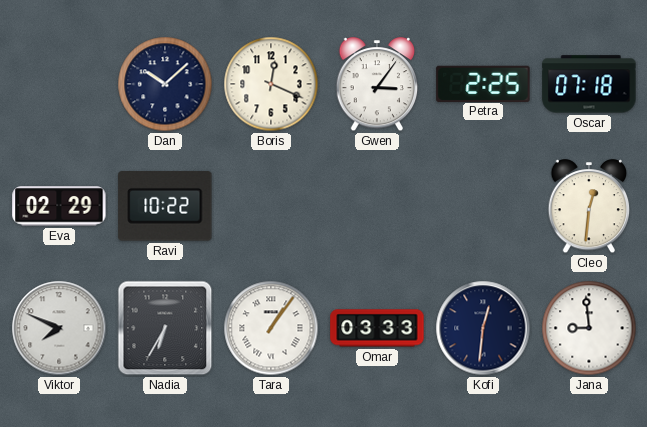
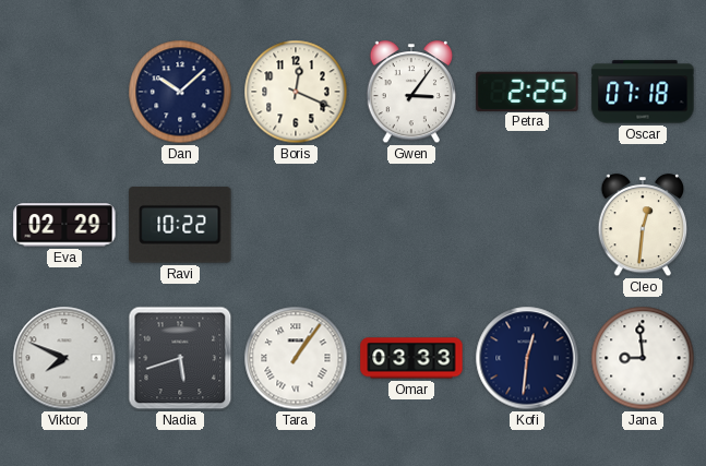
Nadia: 6:35 -> 5:42
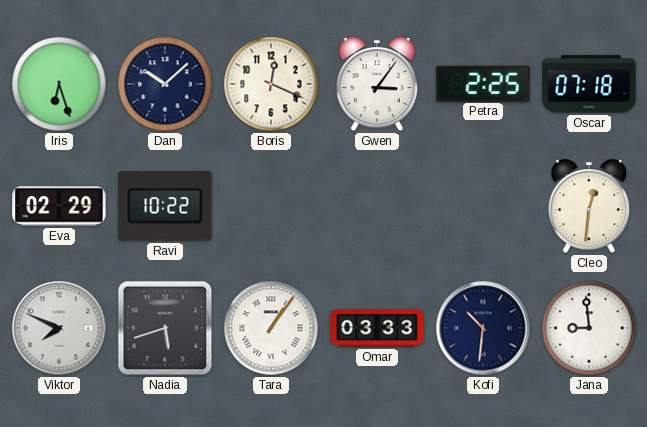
Iris: none -> 6:27
Kofi: 12:31 -> 10:31
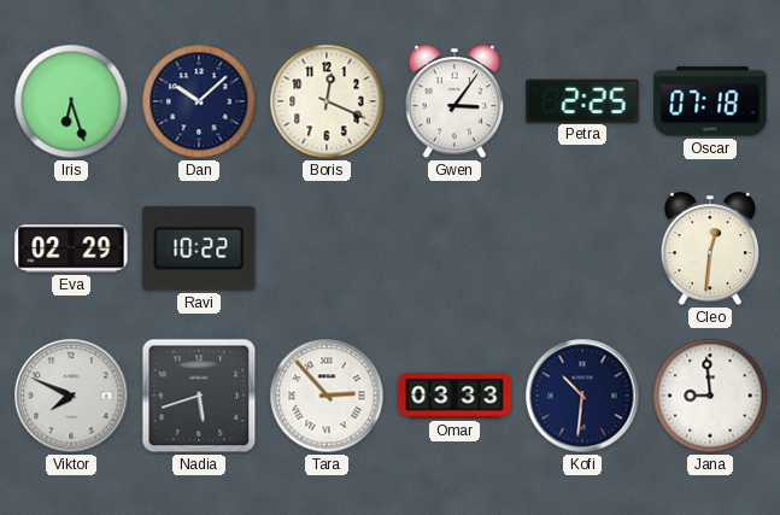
Tara: 1:06 -> 2:53
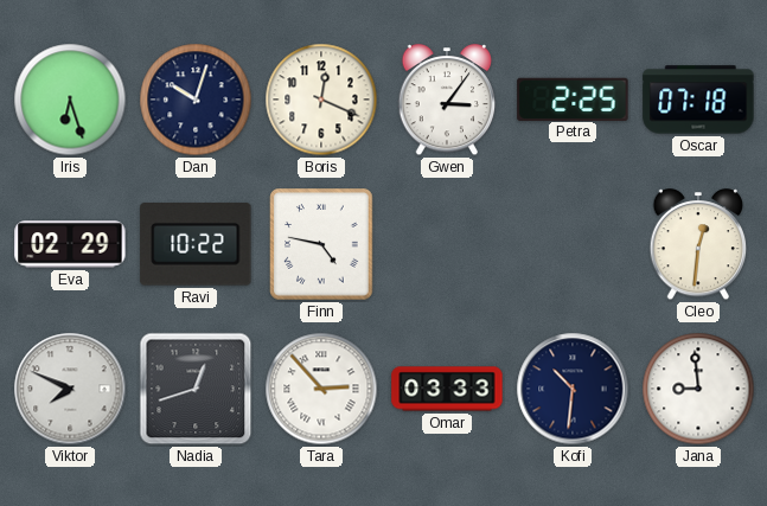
Dan: 10:08 -> 10:03
Finn: none -> 4:47
Nadia: 5:42 -> 12:42
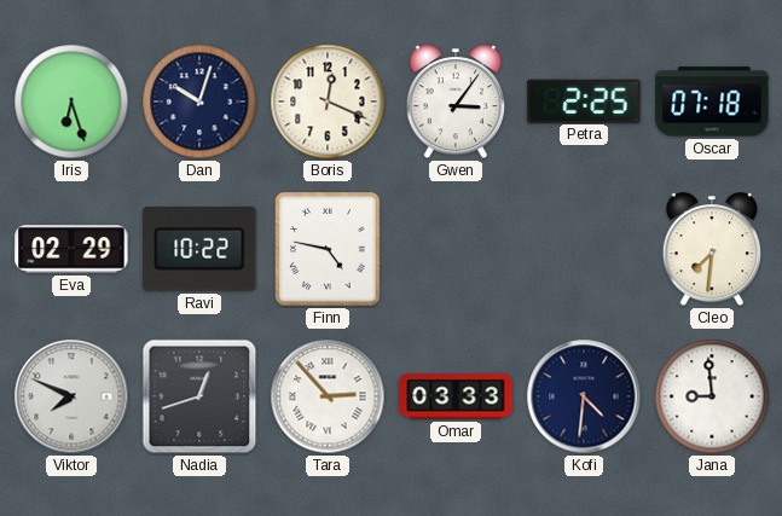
Cleo: 12:31 -> 7:31
Kofi: 10:31 -> 4:31
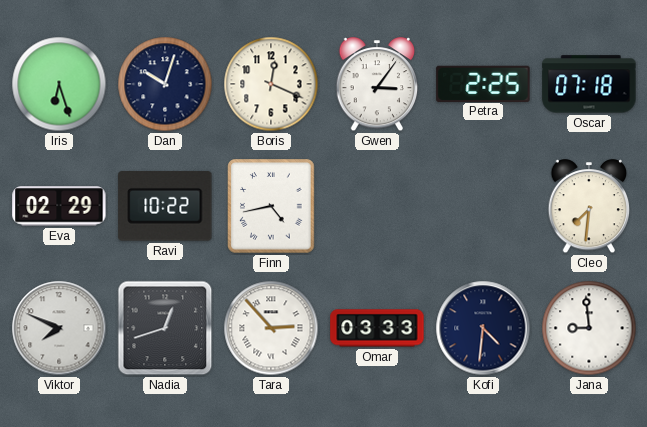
Finn: 4:47 -> 4:43
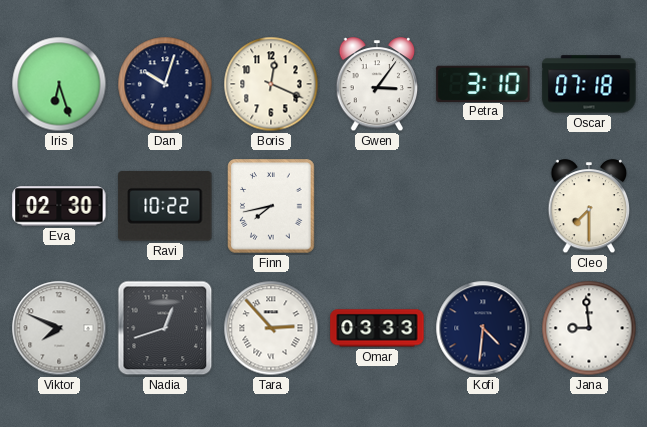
Petra: 2:25 -> 3:10
Eva: 02:29 -> 02:30
Finn: 4:43 -> 7:43
Cleo: 7:31 -> 7:30
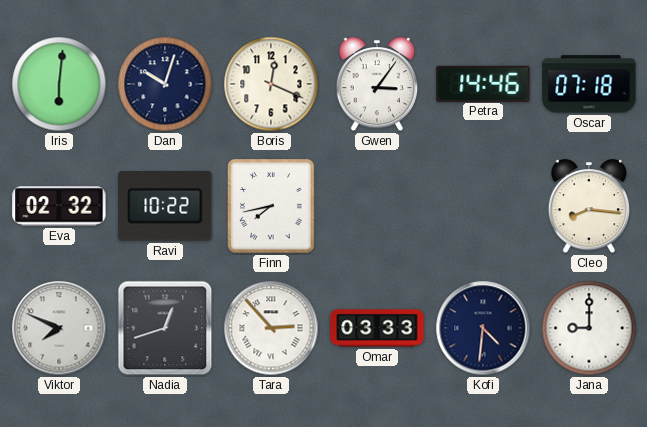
Iris: 6:27 -> 6:01
Petra: 3:10 -> 14:46
Eva: 02:30 -> 02:32
Cleo: 7:30 -> 8:16
Jana: 8:59 -> 9:00
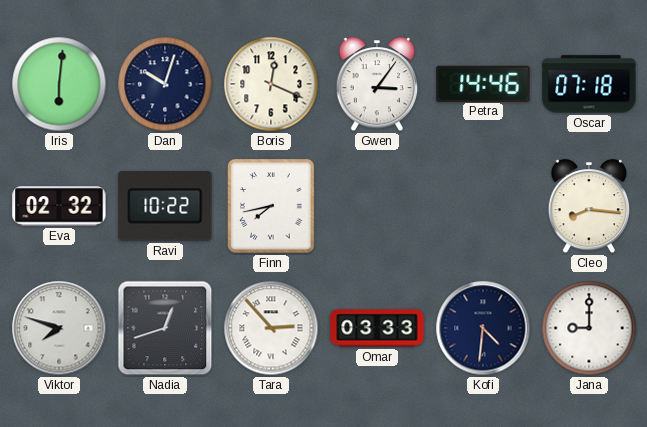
Viktor: 7:49 -> 7:48
